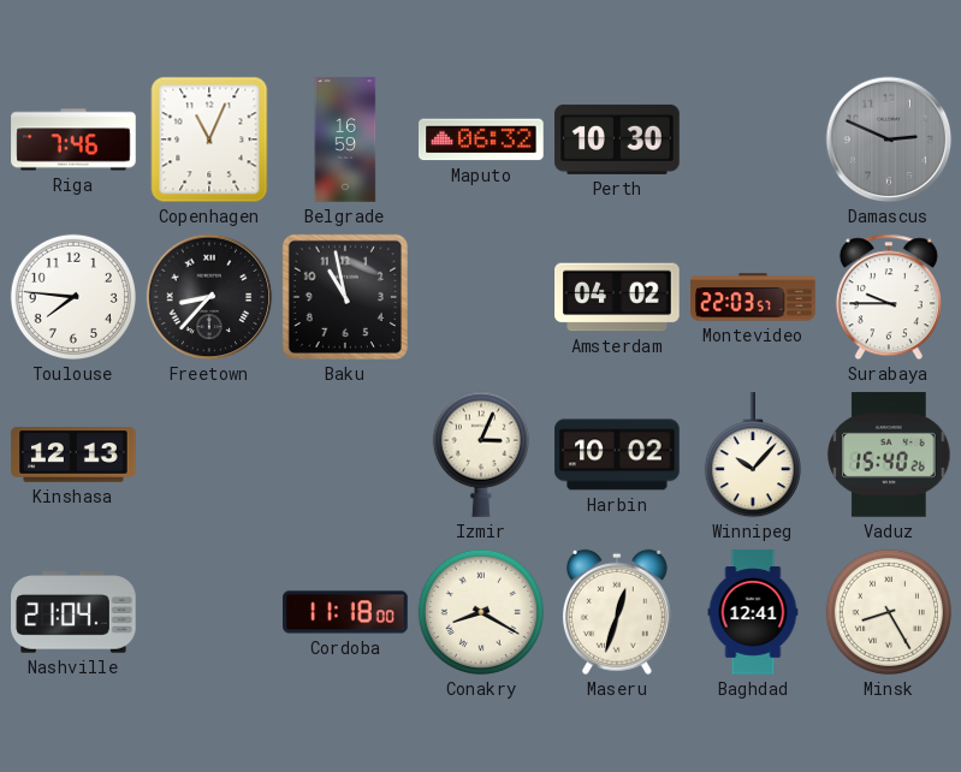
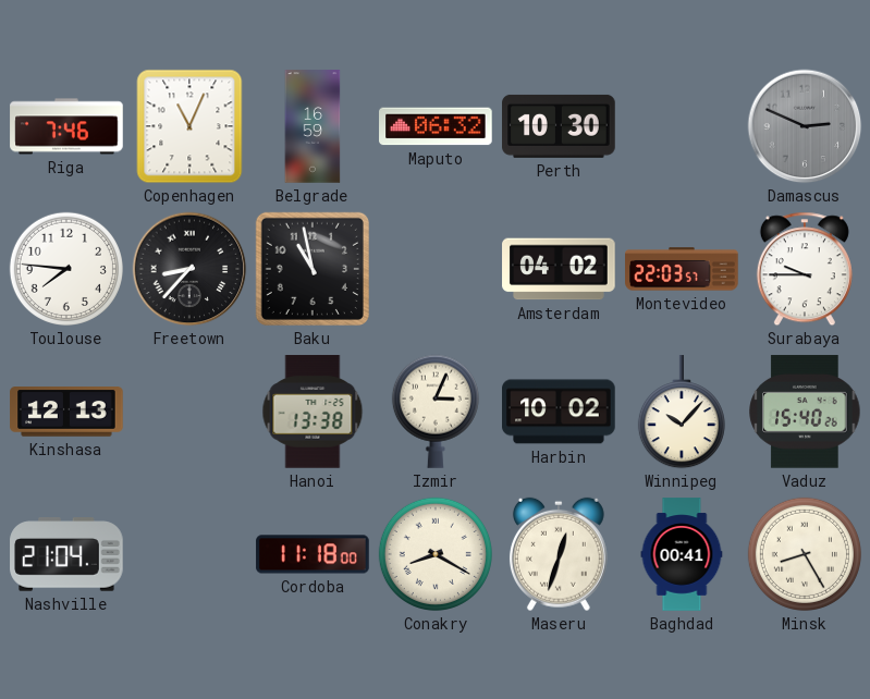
Hanoi: none -> 13:38
Baghdad: 12:41 -> 00:41
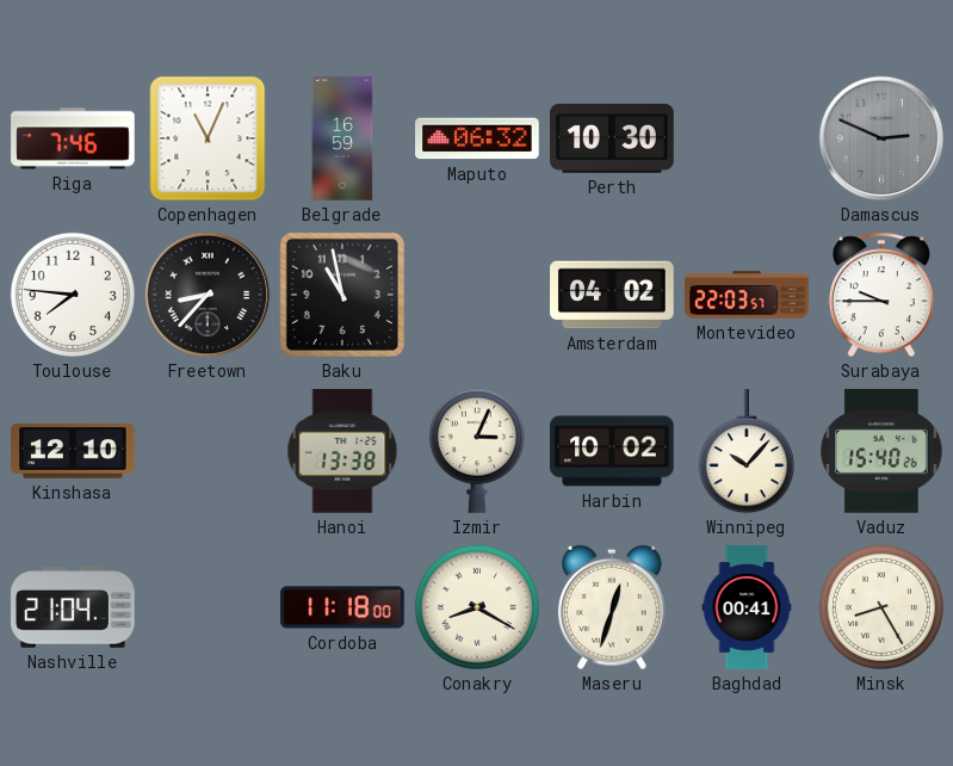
Kinshasa: 12:13 -> 12:10
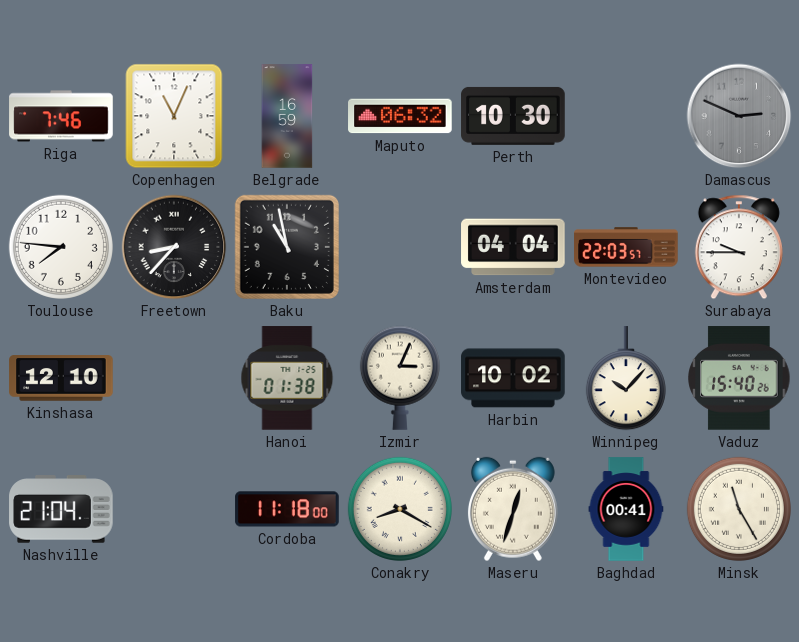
Amsterdam: 04:02 -> 04:04
Hanoi: 13:38 -> 01:38
Minsk: 8:25 -> 11:25
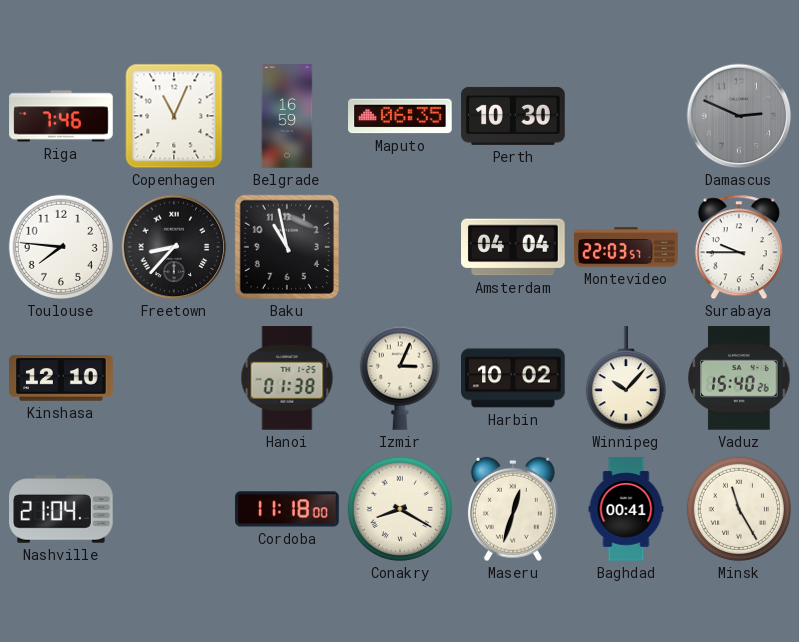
Maputo: 06:32 -> 06:35
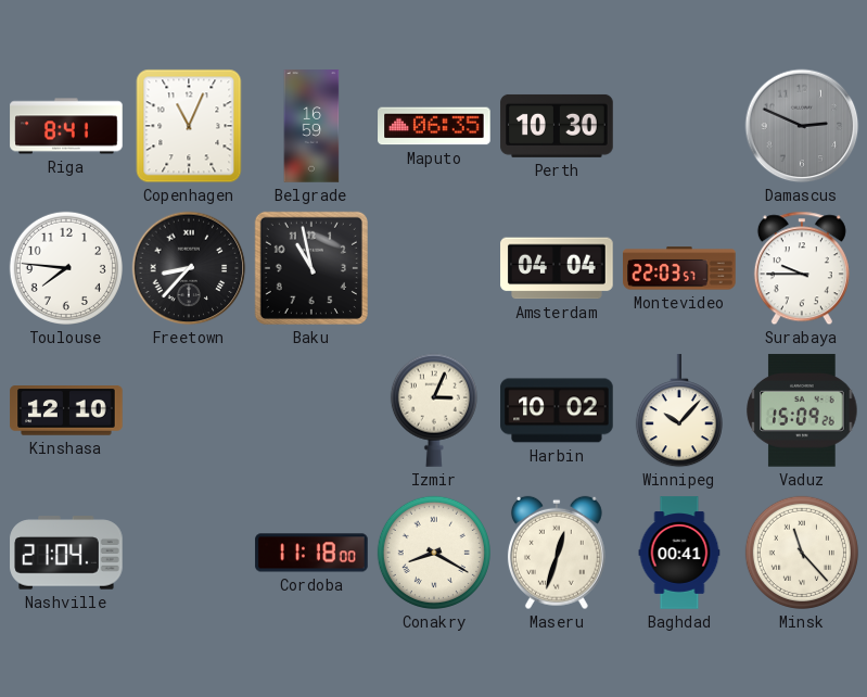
Riga: 7:46 -> 8:41
Hanoi: 01:38 -> none
Vaduz: 15:40 -> 15:09
Minsk: 11:25 -> 11:23
